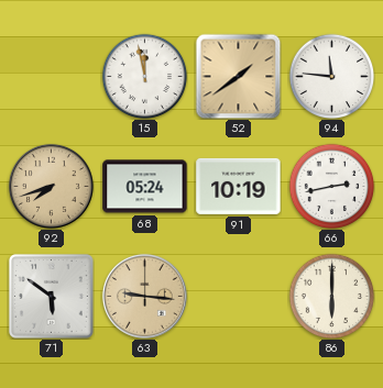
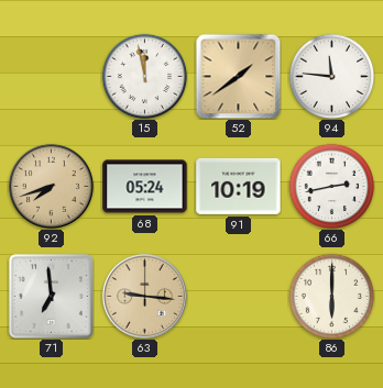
71: 5:51 -> 6:59
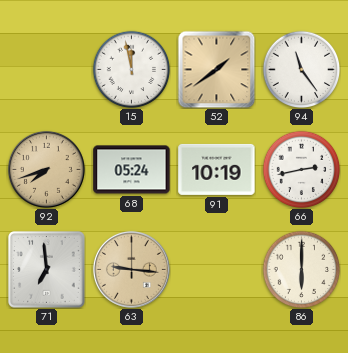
94: 11:46 -> 11:24
